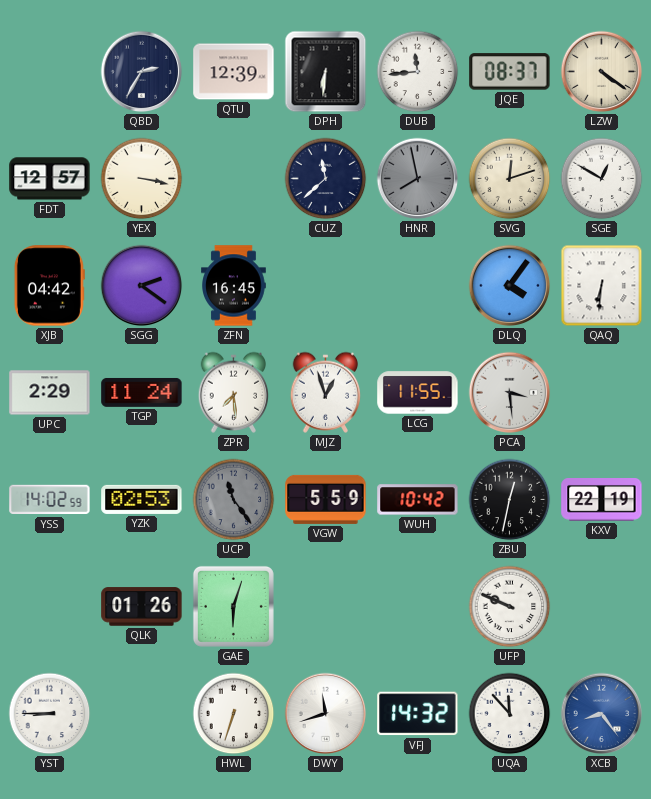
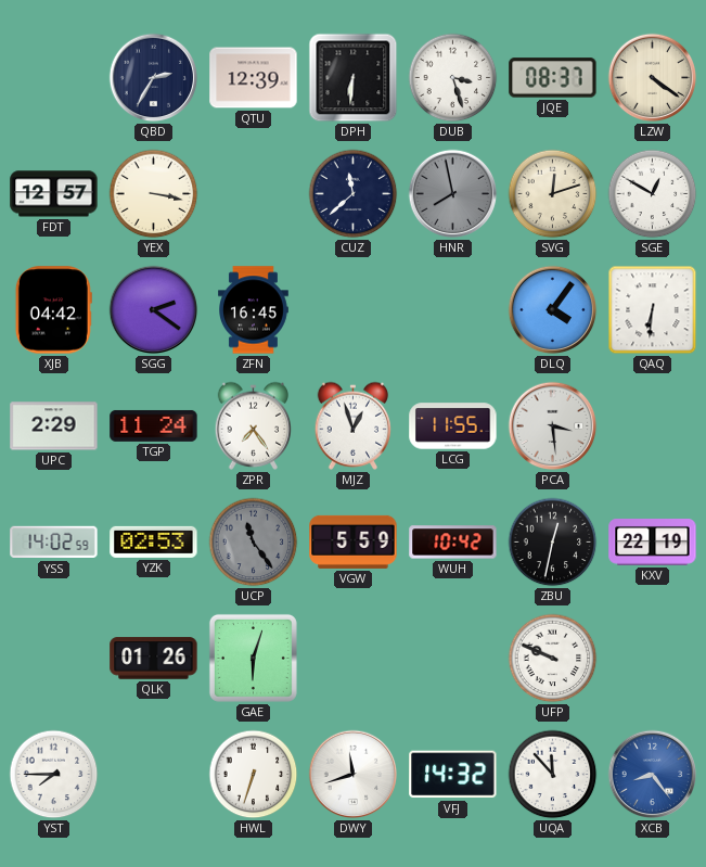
DUB: 11:44 -> 3:27
ZPR: 7:29 -> 7:24
YST: 8:45 -> 7:45
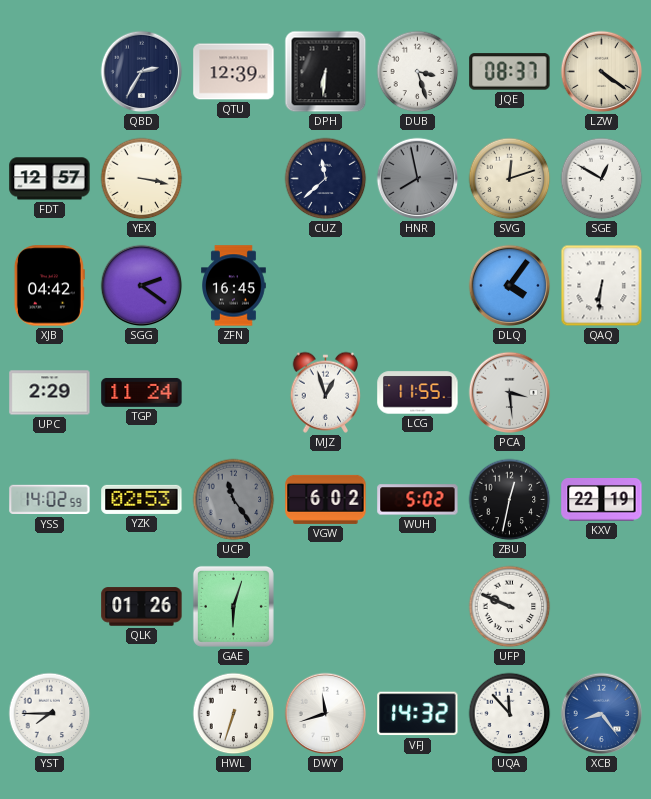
ZPR: 7:24 -> none
VGW: 5:59 -> 6:02
WUH: 10:42 -> 5:02
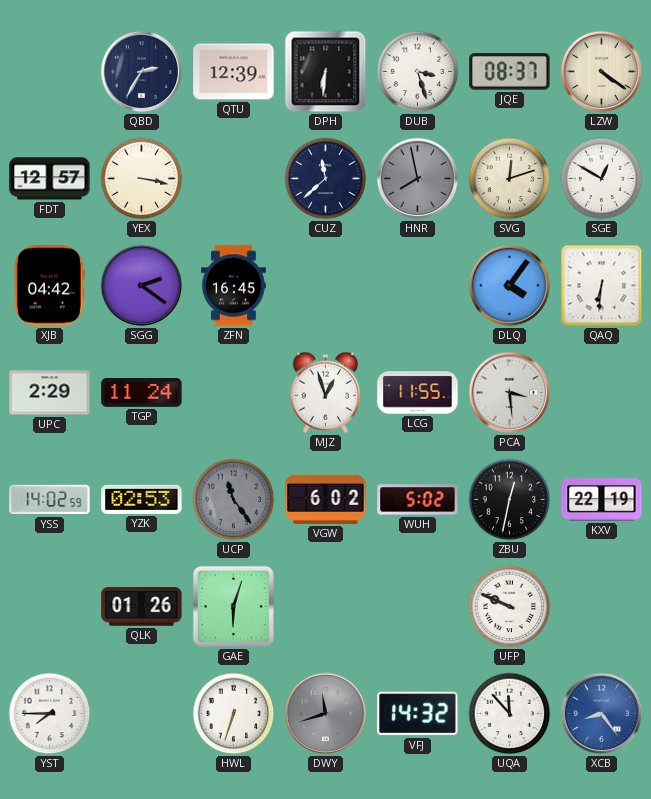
DWY dial: white -> grey
